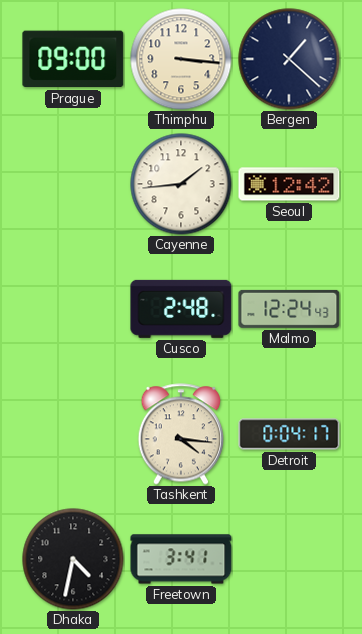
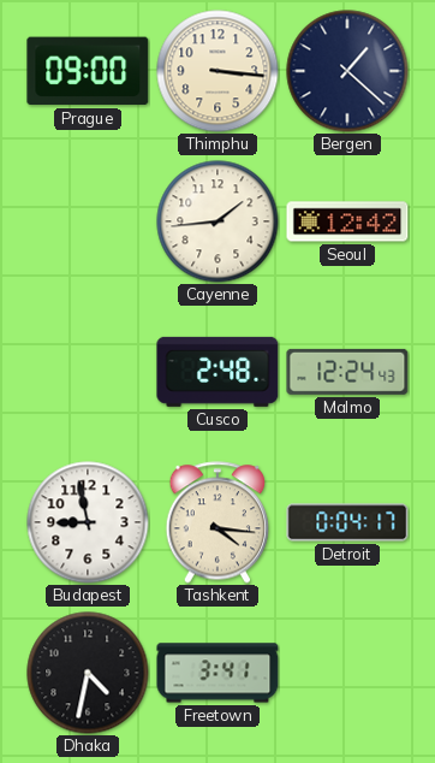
Budapest: none -> 8:58
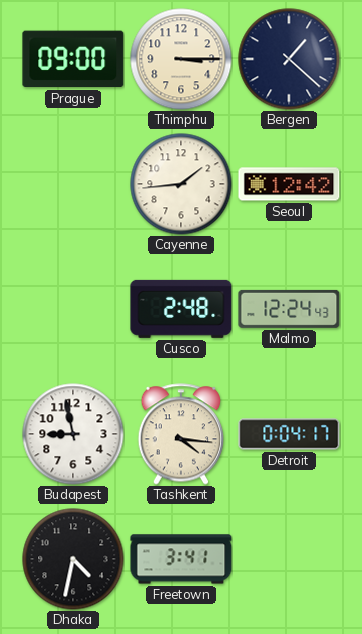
Thimphu: 3:16 -> 3:15
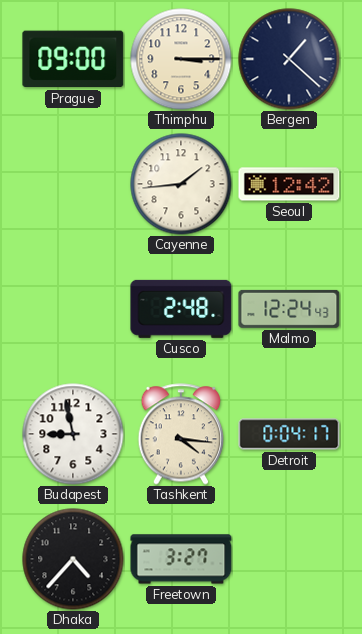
Dhaka: 4:32 -> 4:37
Freetown: 3:41 -> 3:27
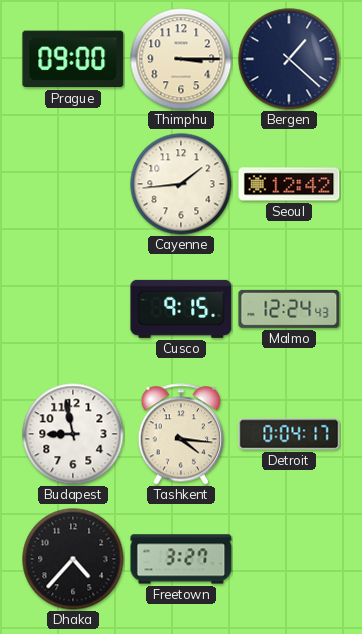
Cusco: 2:48 -> 9:15
